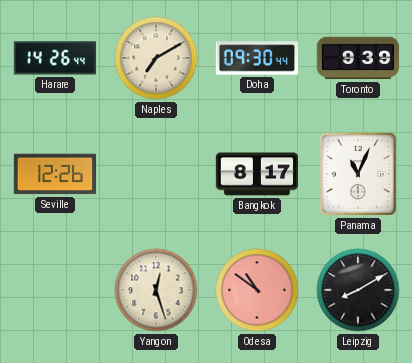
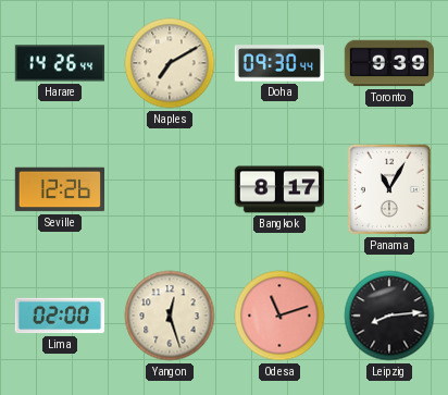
Panama: 11:04 -> 11:05
Lima: none -> 02:00
Odesa: 10:51 -> 11:12
Leipzig: 8:10 -> 8:14
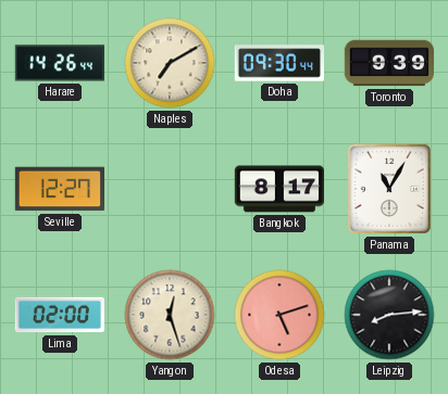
Seville: 12:26 -> 12:27
Odesa: 11:12 -> 5:12
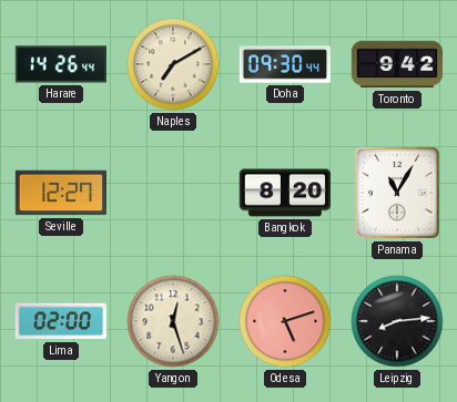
Toronto: 9:39 -> 9:42
Bangkok: 8:17 -> 8:20
